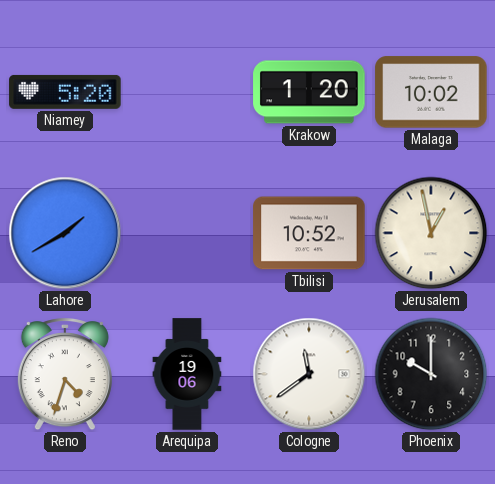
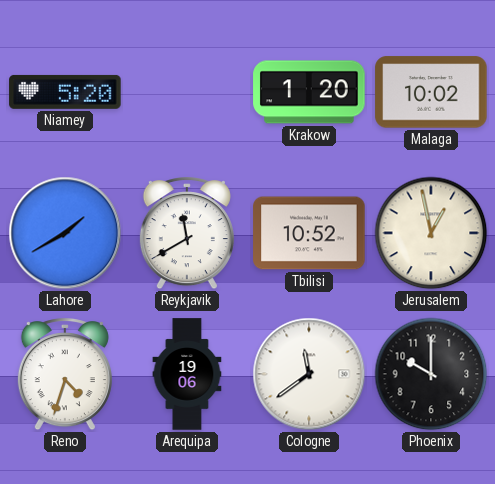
Reykjavik: none -> 11:40
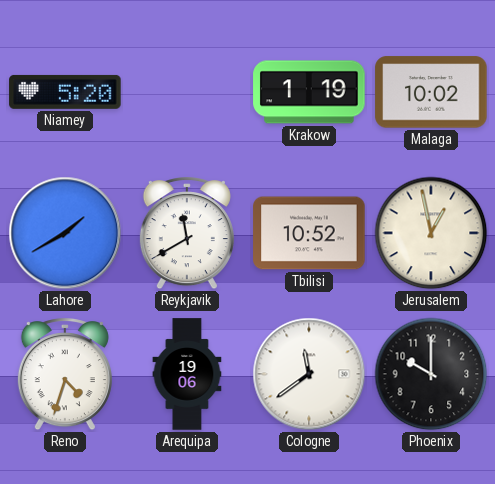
Krakow: 1:20 -> 1:19
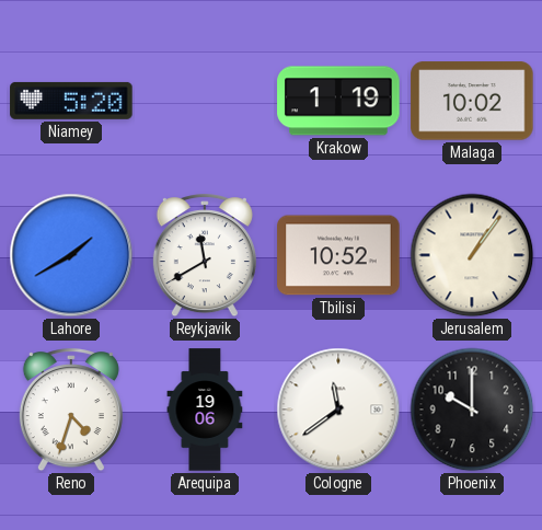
Jerusalem: 12:58 -> 1:06
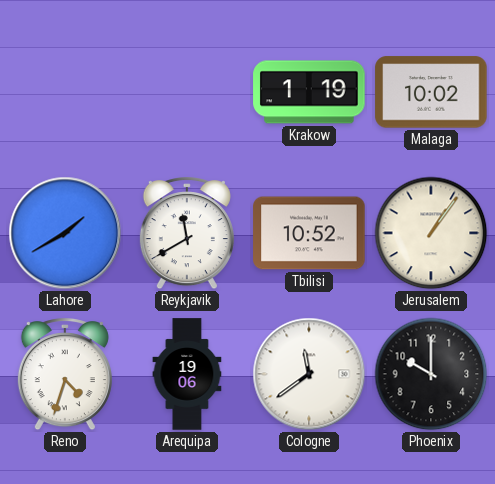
Niamey: 5:20 -> none
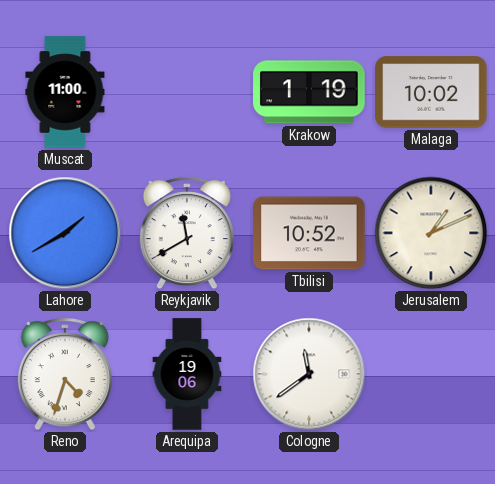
Muscat: none -> 11:00
Jerusalem: 1:06 -> 1:11
Phoenix: 10:00 -> none
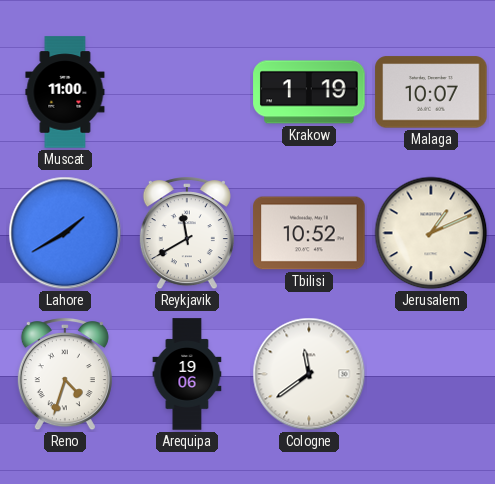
Malaga: 10:02 -> 10:07
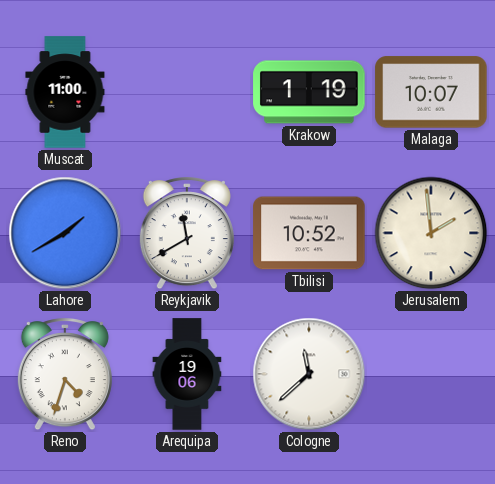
Jerusalem: 1:11 -> 1:59
Cologne: 11:39 -> 11:38
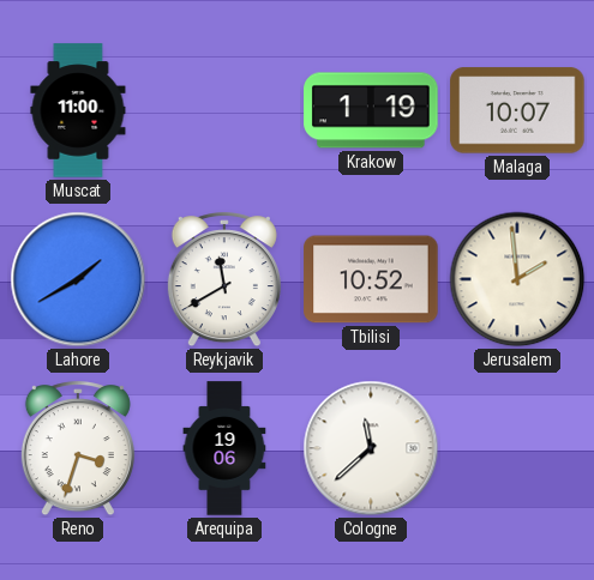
Reno: 4:33 -> 3:33
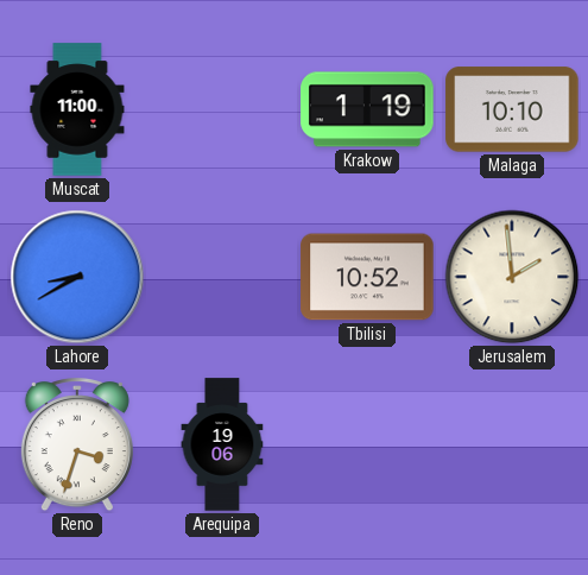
Malaga: 10:07 -> 10:10
Lahore: 1:40 -> 8:40
Reykjavik: 11:40 -> none
Cologne: 11:38 -> none
